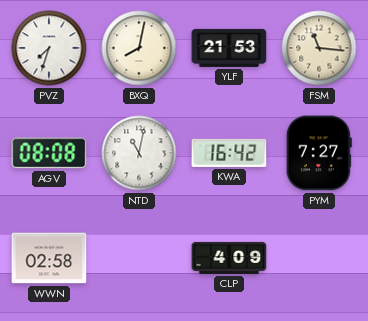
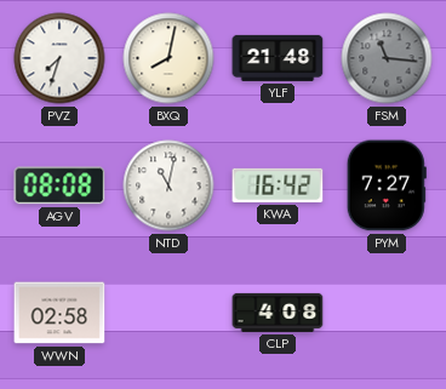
YLF: 21:53 -> 21:48
FSM dial: cream -> grey
CLP: 4:09 -> 4:08
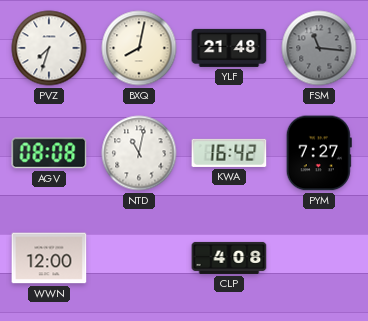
WWN: 02:58 -> 12:00
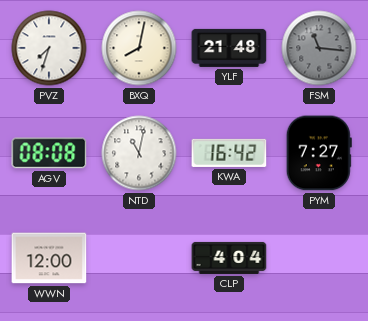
CLP: 4:08 -> 4:04
